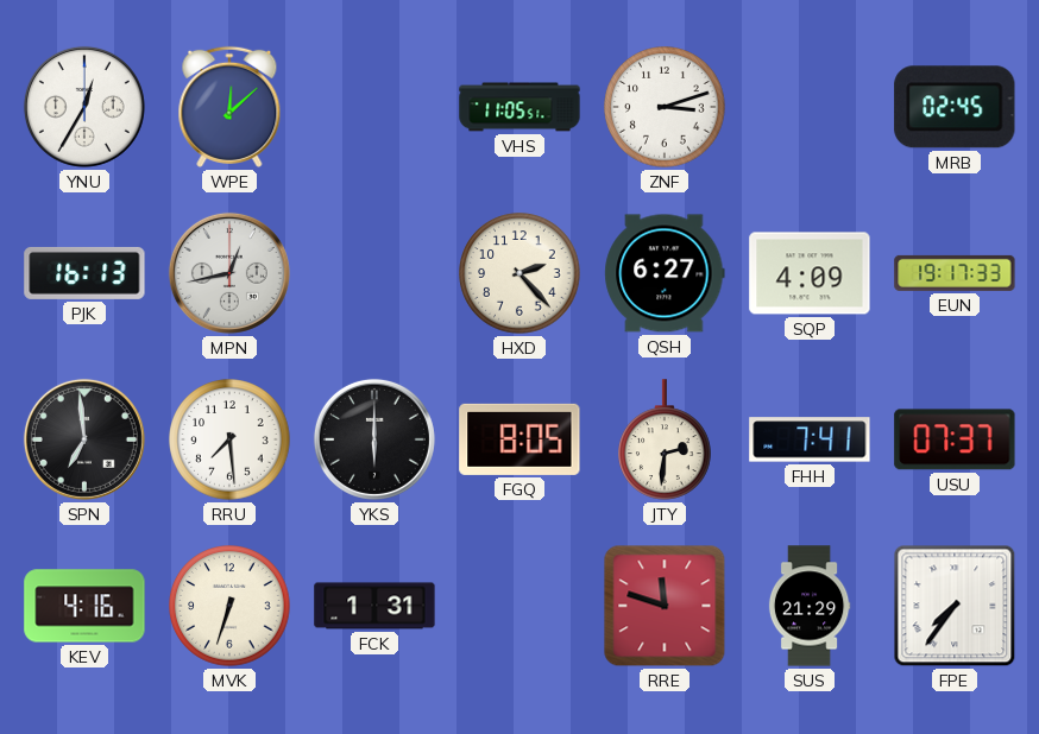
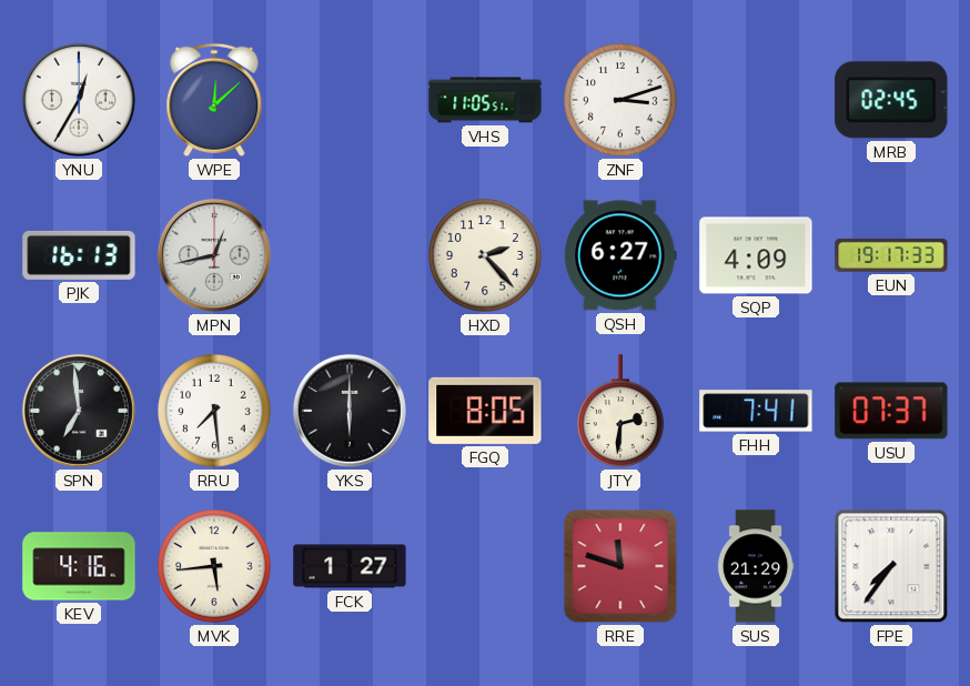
MVK: 6:33 -> 5:44
FCK: 1:31 -> 1:27
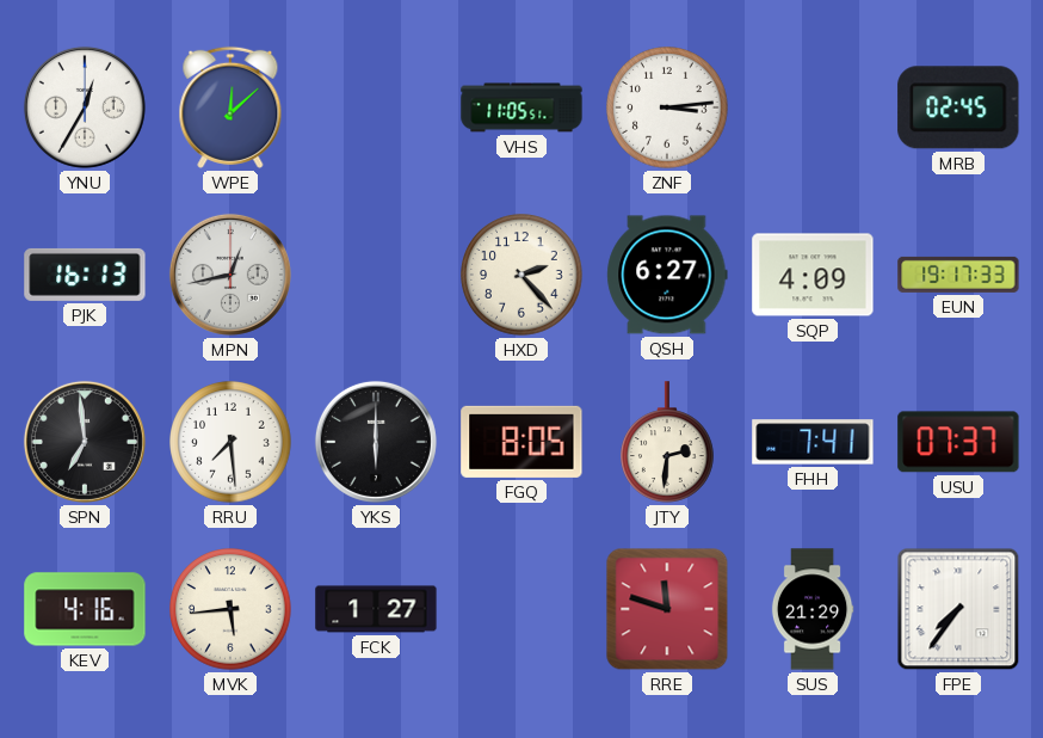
ZNF: 3:12 -> 3:14
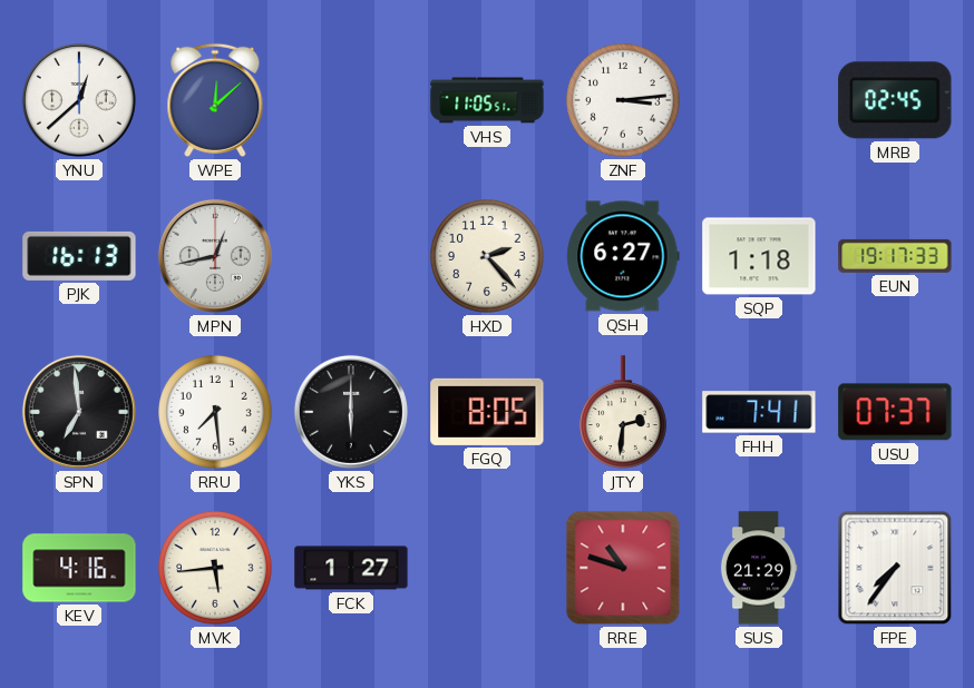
YNU: 12:35 -> 12:38
SQP: 4:09 -> 1:18
RRE: 11:48 -> 10:48
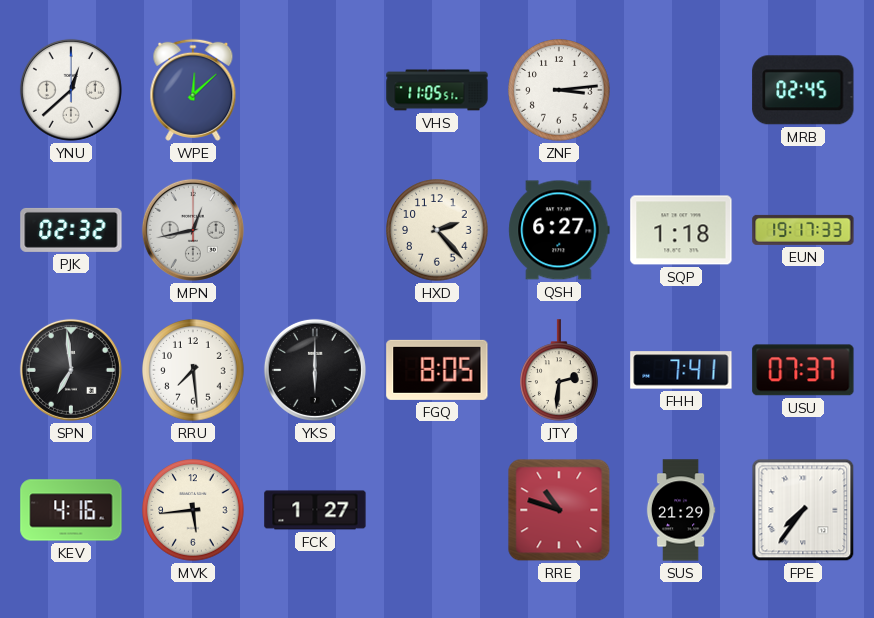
PJK: 16:13 -> 02:32
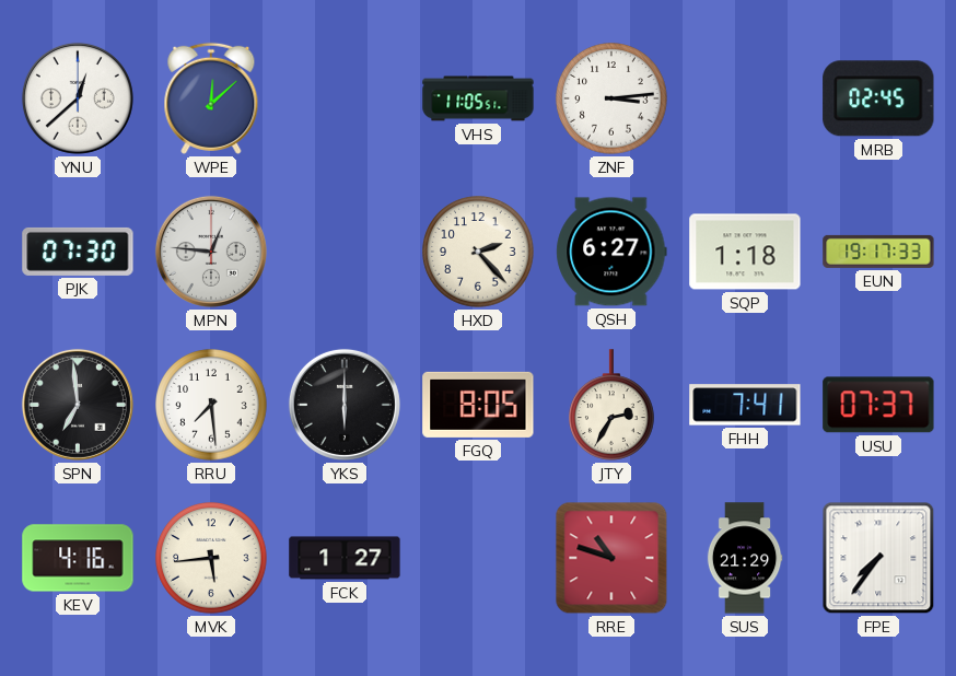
PJK: 02:32 -> 07:30
MPN: 12:43 -> 12:46
JTY: 2:31 -> 2:35
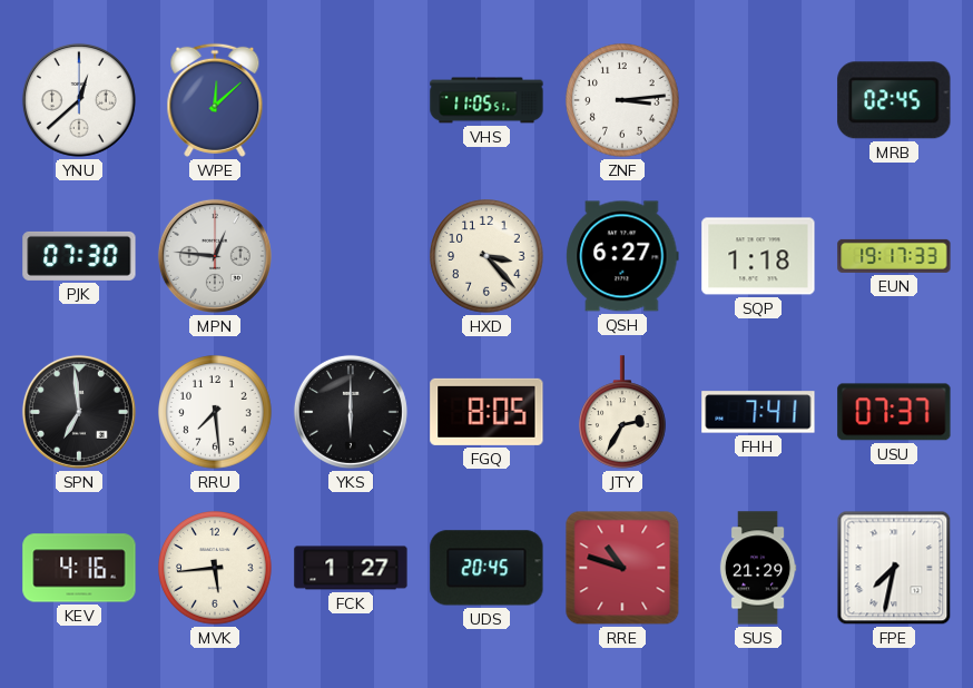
HXD: 2:23 -> 3:23
UDS: none -> 20:45
FPE: 7:36 -> 7:32
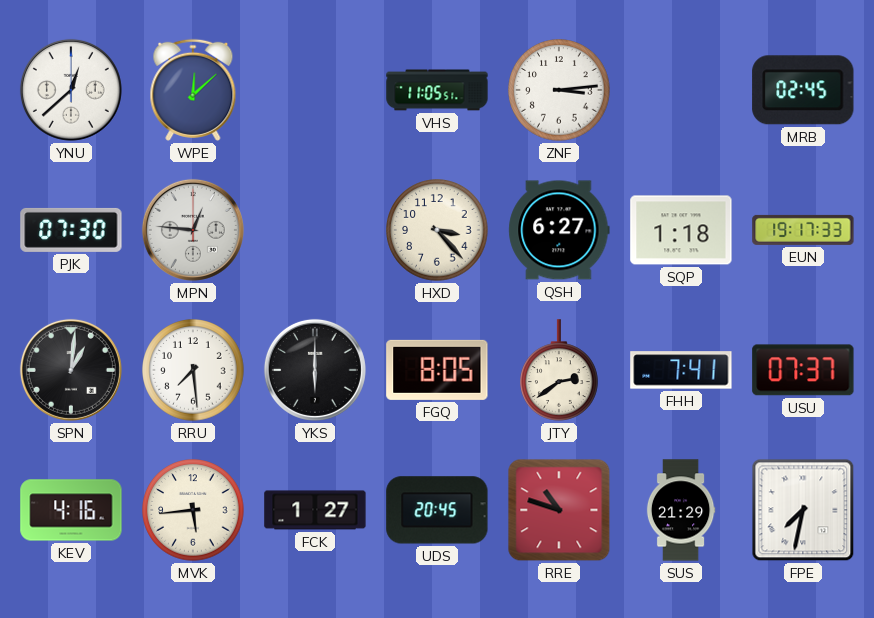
SPN: 6:59 -> 1:01
JTY: 2:35 -> 2:39
